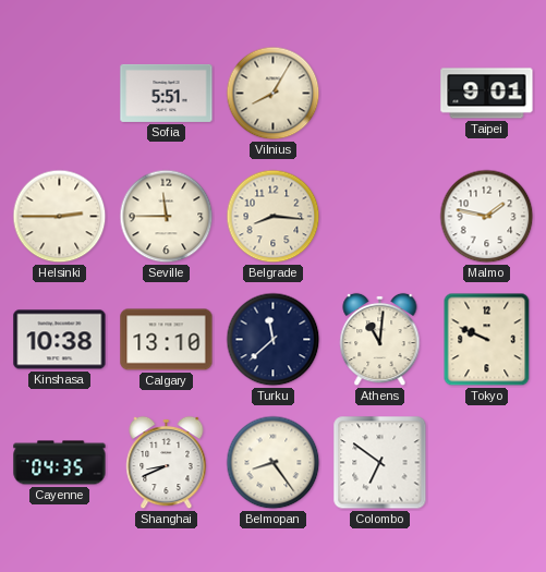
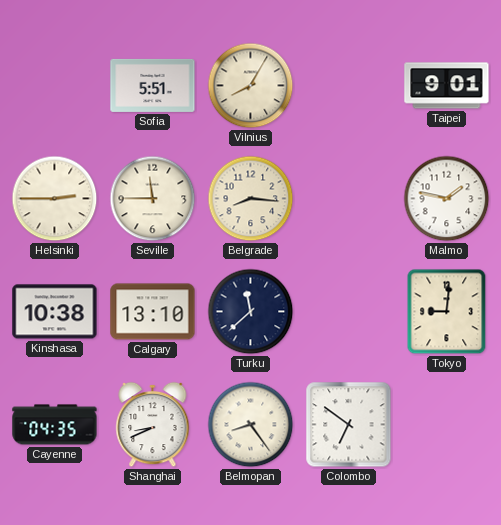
Athens: 11:01 -> none
Tokyo: 9:49 -> 9:01
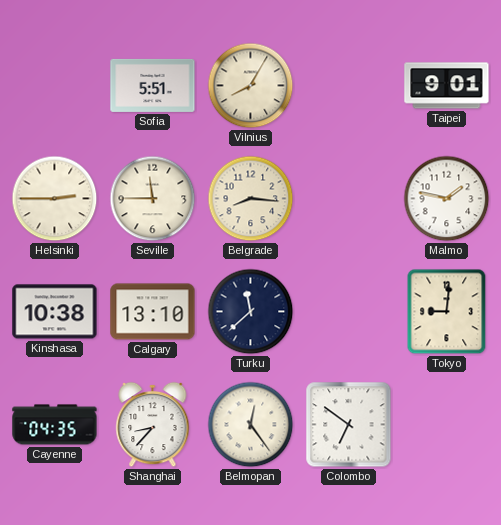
Shanghai: 8:41 -> 8:37
Belmopan: 8:24 -> 12:24
